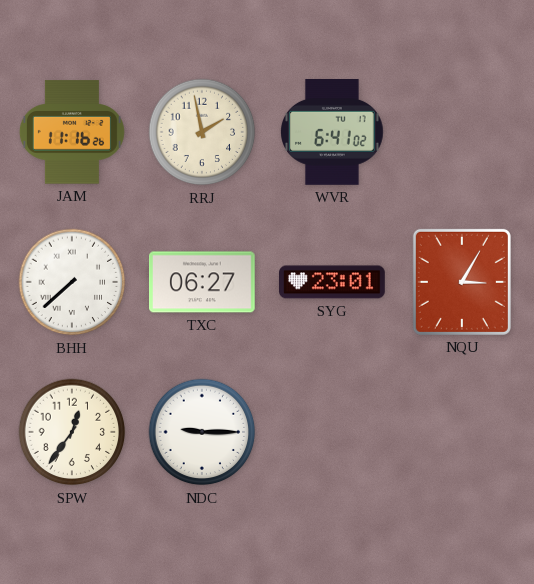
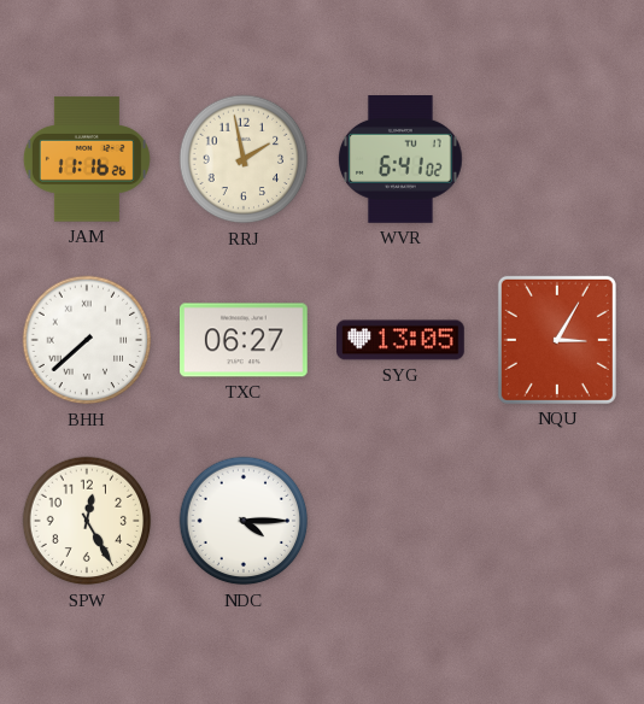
SYG: 23:01 -> 13:05
SPW: 12:36 -> 12:25
NDC: 9:15 -> 4:15
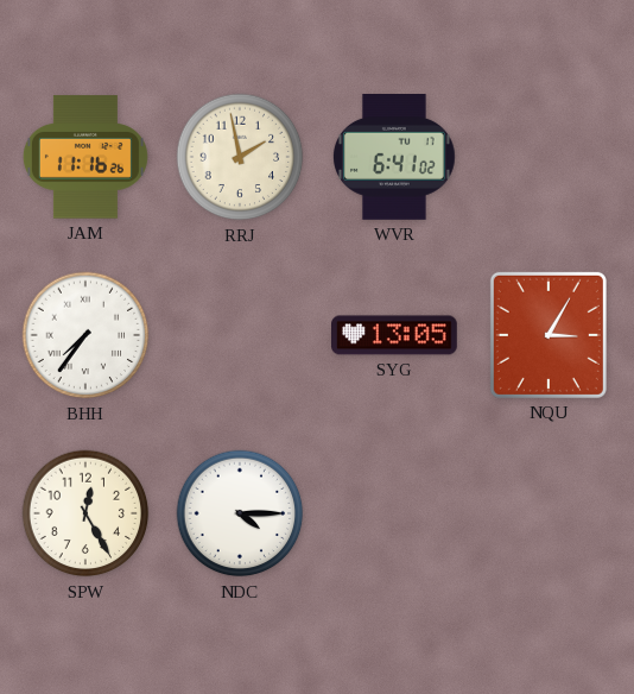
BHH: 7:38 -> 7:36
TXC: 06:27 -> none
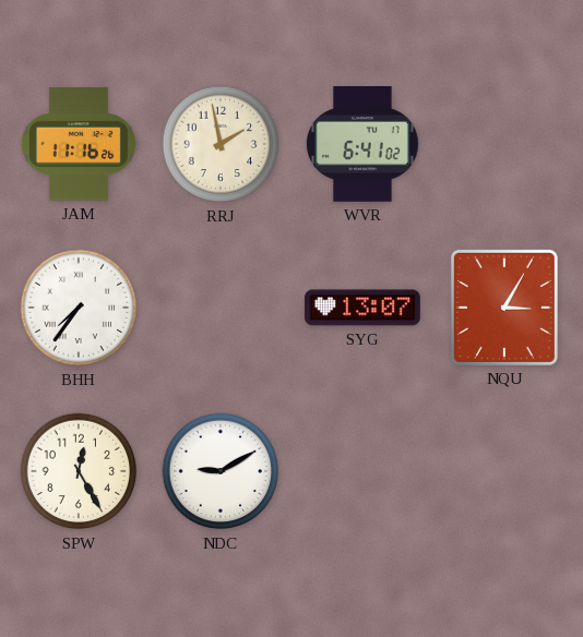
SYG: 13:05 -> 13:07
NDC: 4:15 -> 9:10
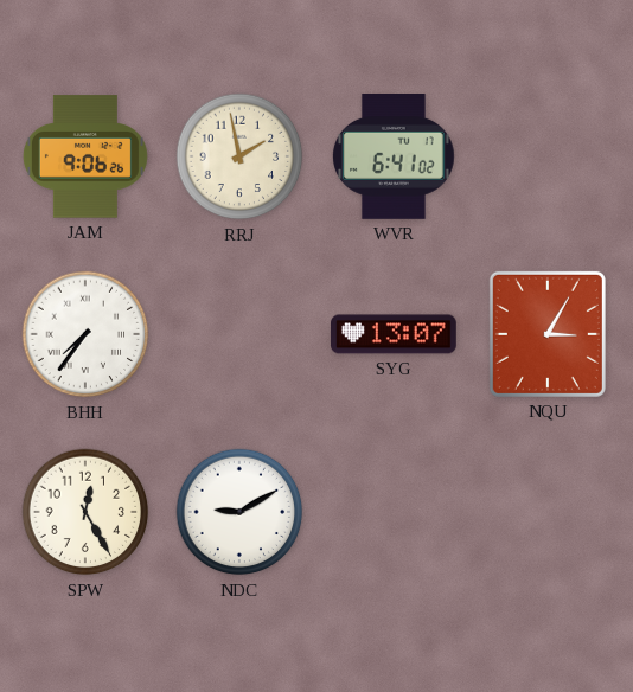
JAM: 11:16 -> 9:06
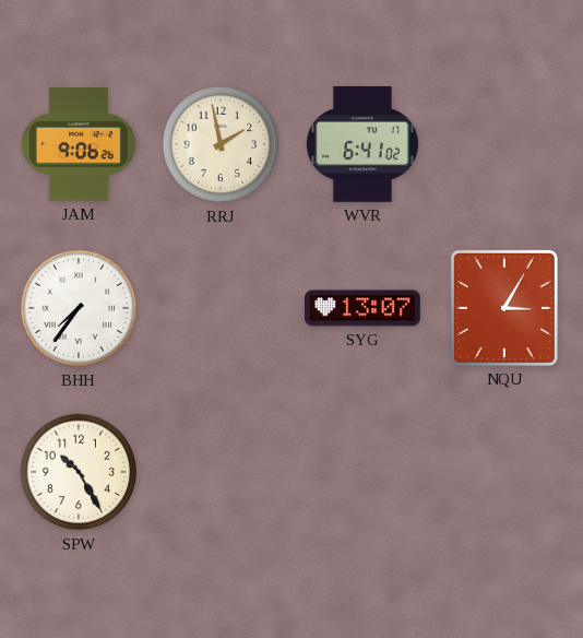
SPW: 12:25 -> 10:25
NDC: 9:10 -> none
